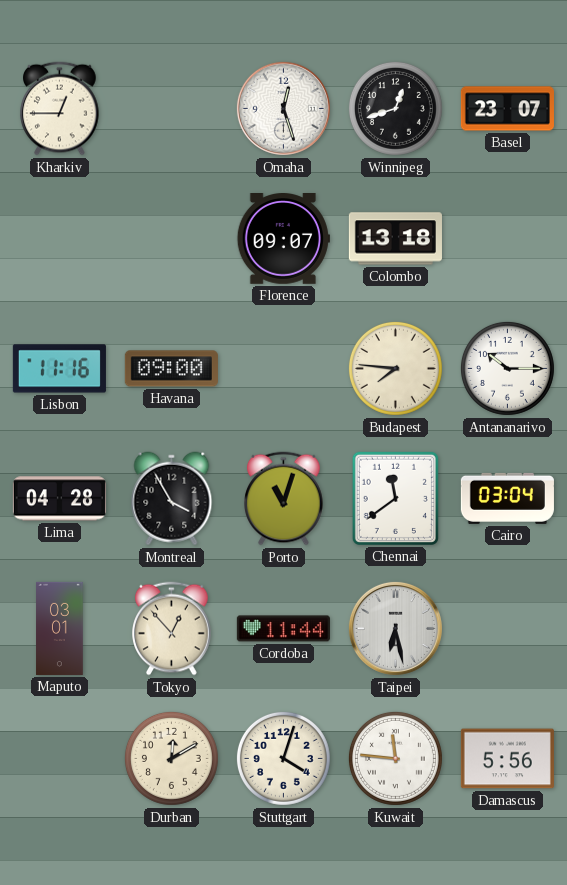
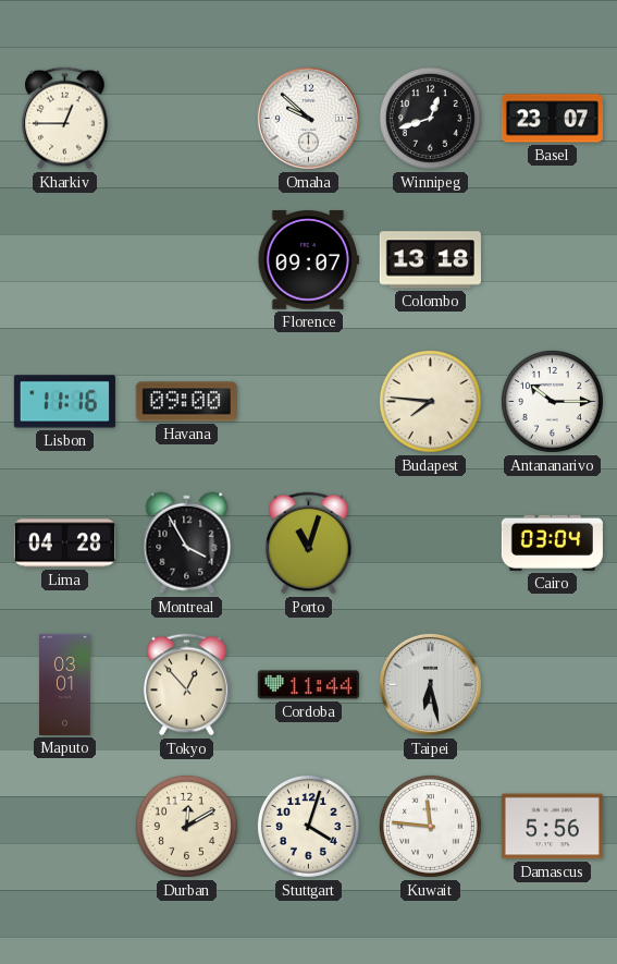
Omaha: 12:27 -> 9:52
Chennai: 11:39 -> none
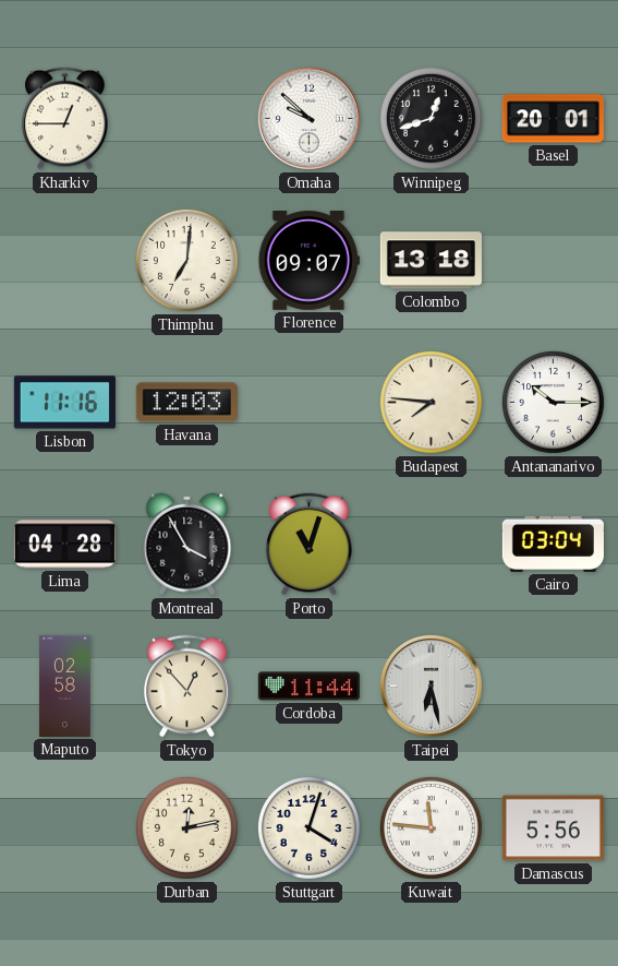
Basel: 23:07 -> 20:01
Thimphu: none -> 7:01
Havana: 09:00 -> 12:03
Maputo: 03:01 -> 02:58
Durban: 12:10 -> 12:13
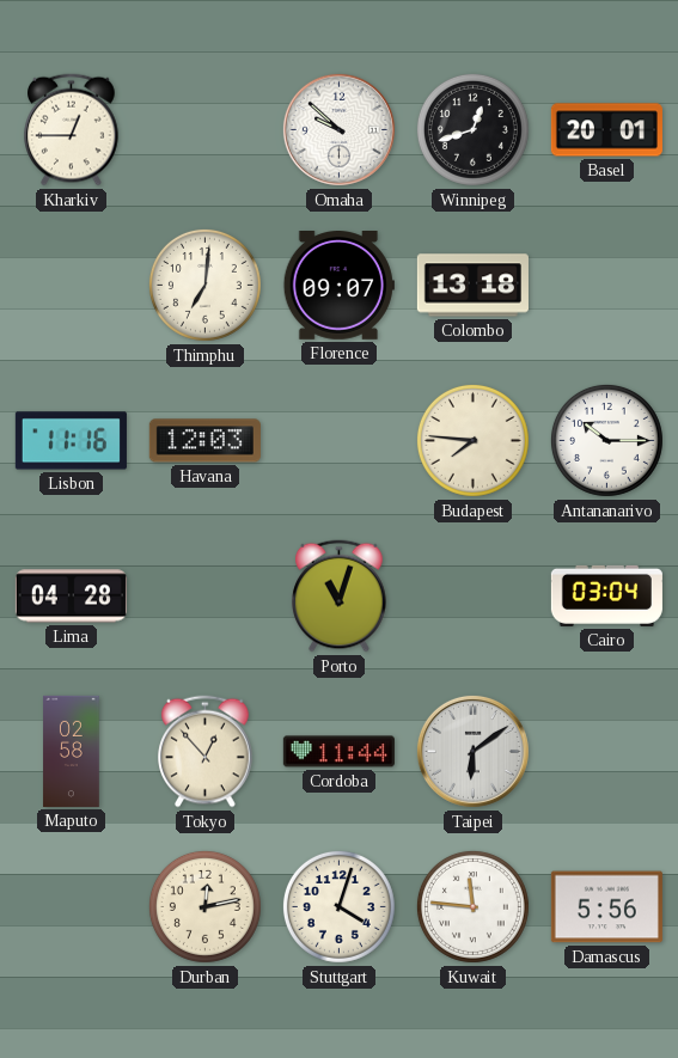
Montreal: 3:55 -> none
Taipei: 6:28 -> 6:09
